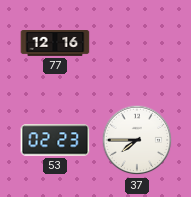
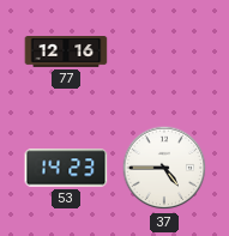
53: 02:23 -> 14:23
37: 7:45 -> 4:45
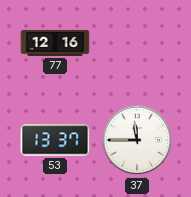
53: 14:23 -> 13:37
37: 4:45 -> 11:45
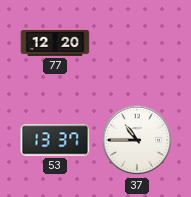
77: 12:16 -> 12:20
37: 11:45 -> 10:45
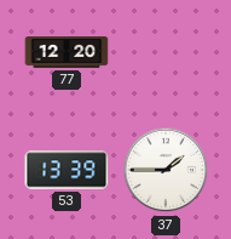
53: 13:37 -> 13:39
37: 10:45 -> 1:45
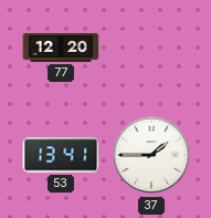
53: 13:39 -> 13:41
